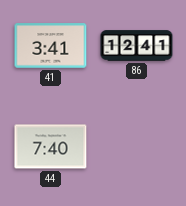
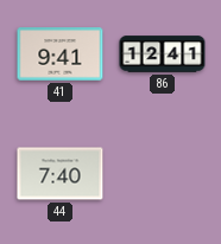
41: 3:41 -> 9:41
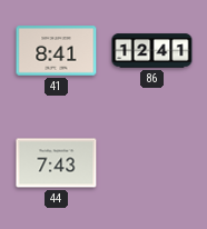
41: 9:41 -> 8:41
44: 7:40 -> 7:43
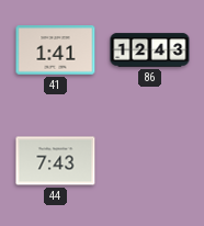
41: 8:41 -> 1:41
86: 12:41 -> 12:43
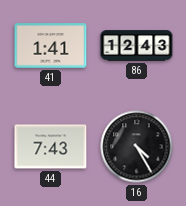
16: none -> 4:25
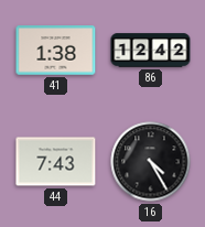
41: 1:41 -> 1:38
86: 12:43 -> 12:42
